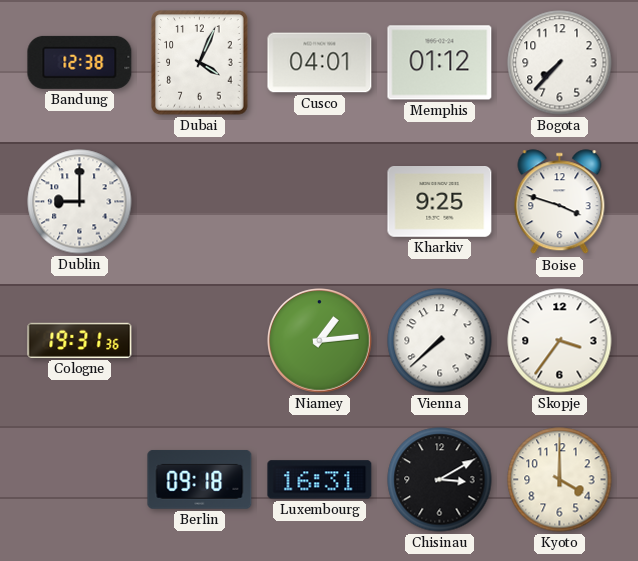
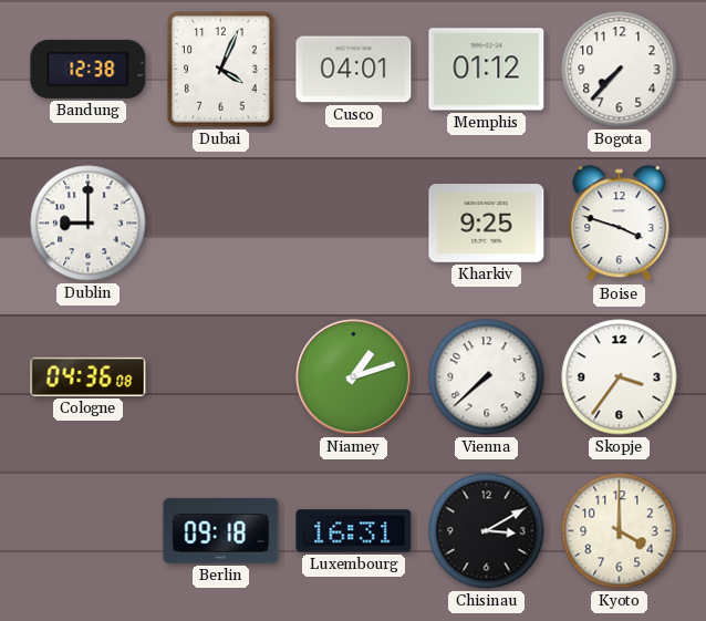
Cologne: 19:31 -> 04:36
Niamey: 1:14 -> 1:12
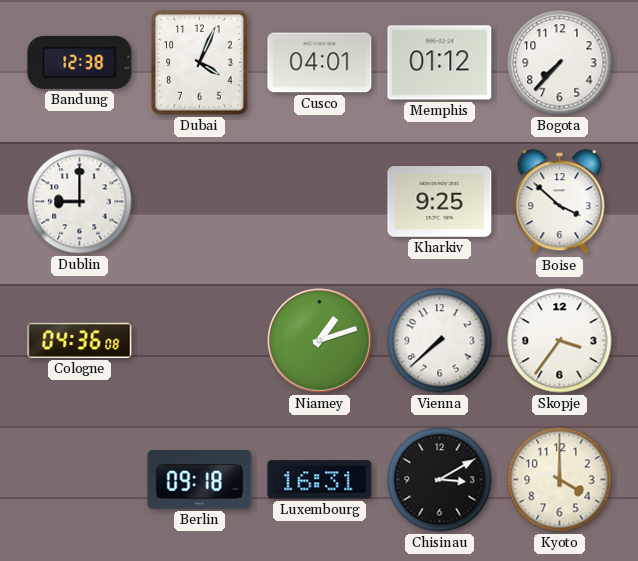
Boise: 3:48 -> 3:52
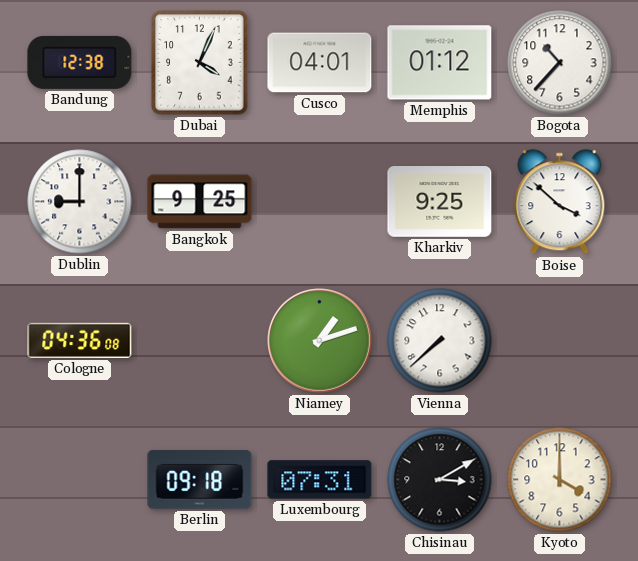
Bogota: 7:37 -> 10:37
Bangkok: none -> 9:25
Skopje: 3:36 -> none
Luxembourg: 16:31 -> 07:31
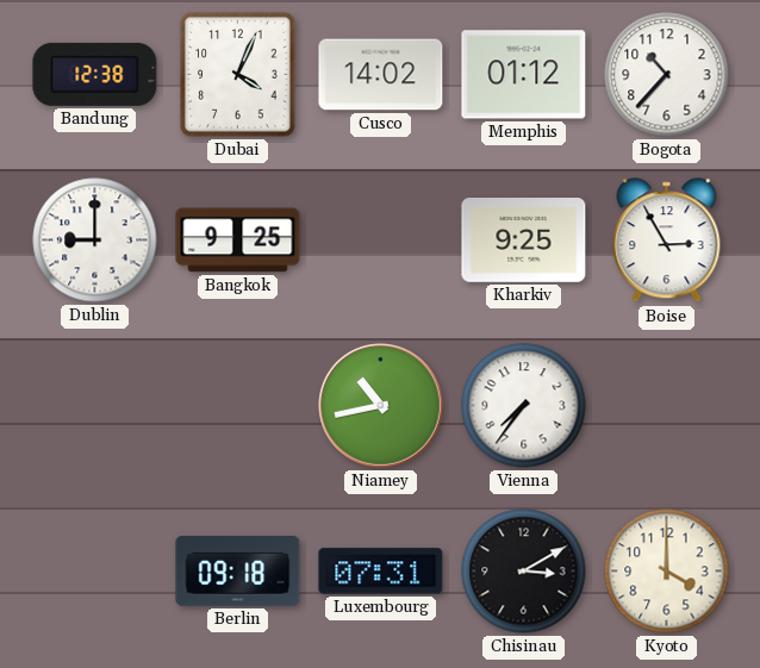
Cusco: 04:01 -> 14:02
Boise: 3:52 -> 2:55
Cologne: 04:36 -> none
Niamey: 1:12 -> 10:43
Vienna: 7:38 -> 7:36
